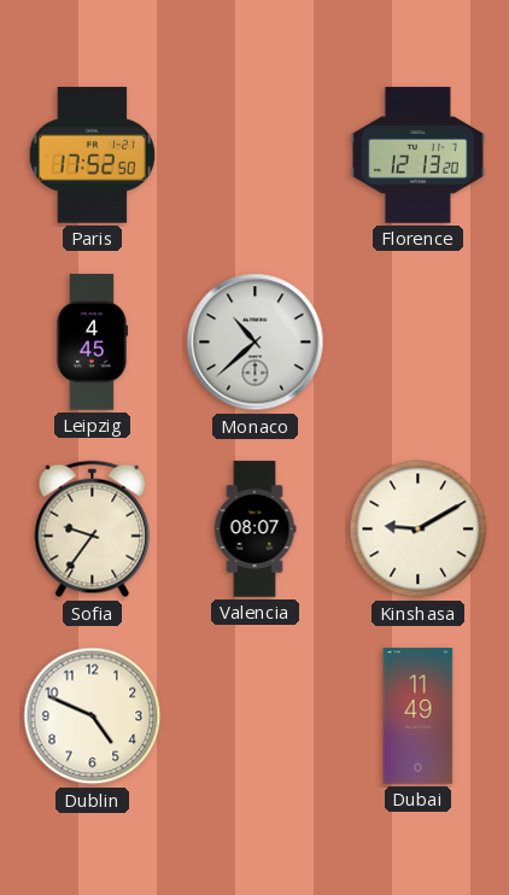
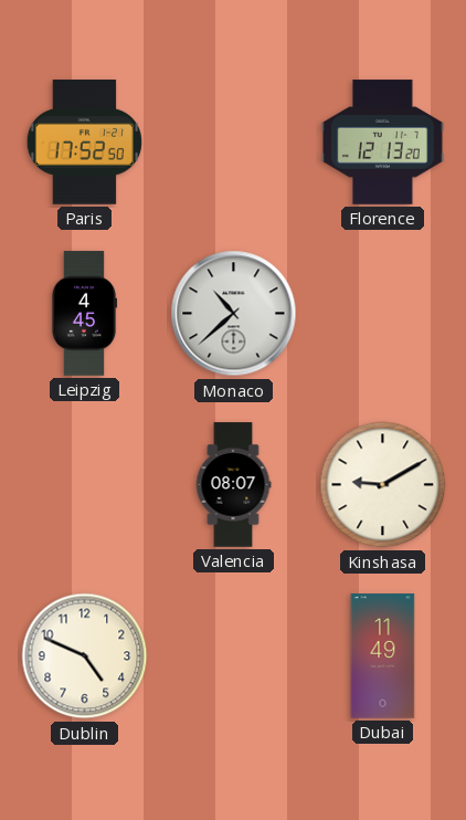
Sofia: 9:36 -> none
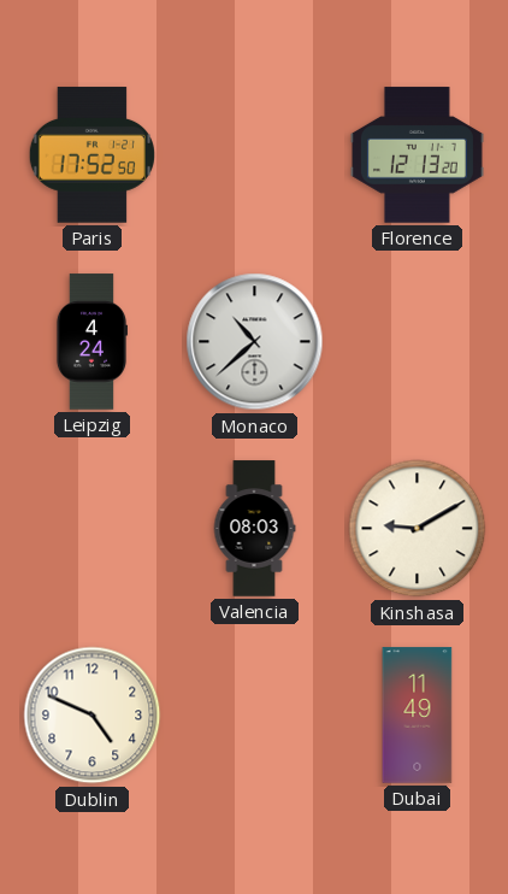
Leipzig: 4:45 -> 4:24
Valencia: 08:07 -> 08:03
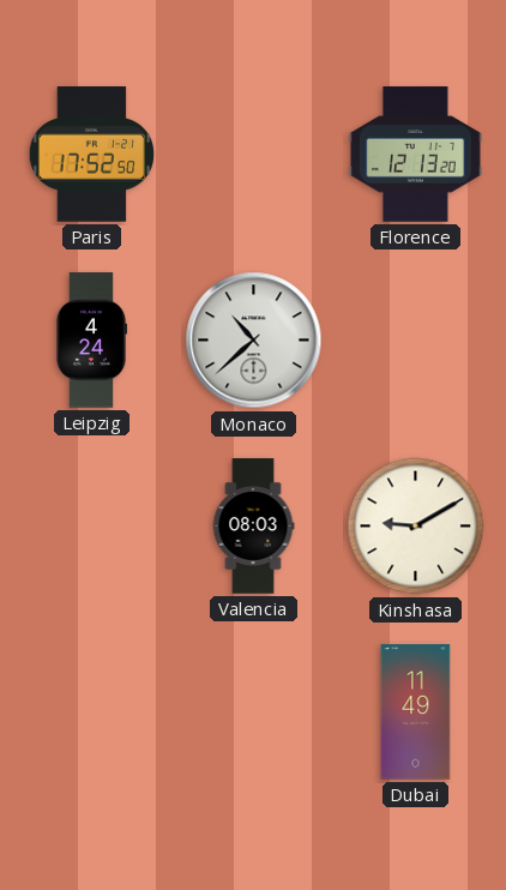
Dublin: 4:49 -> none
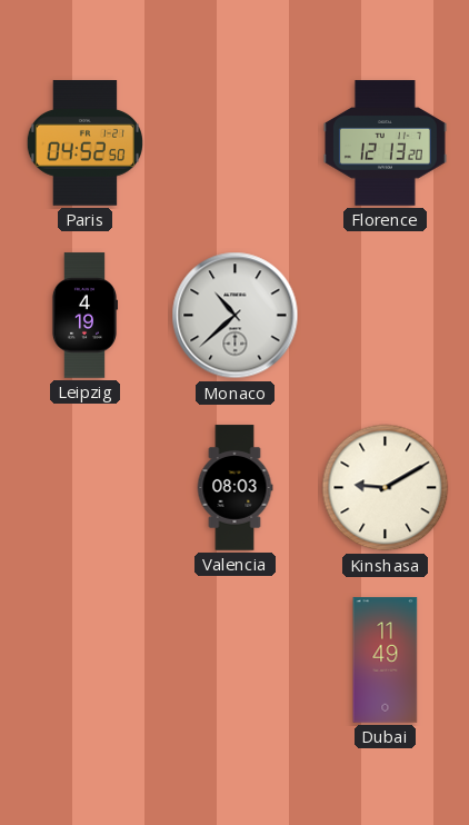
Paris: 17:52 -> 04:52
Leipzig: 4:24 -> 4:19
